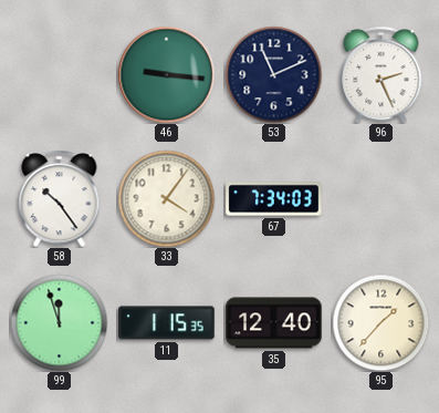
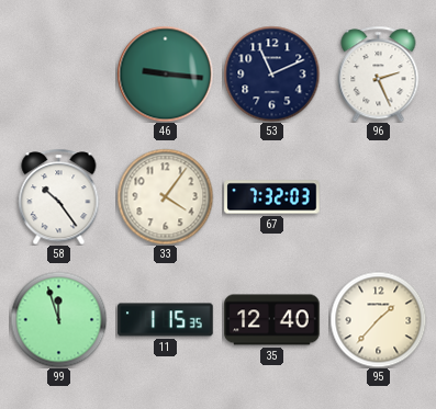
67: 7:34 -> 7:32
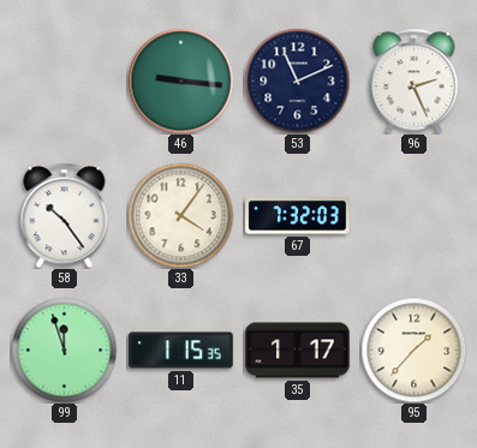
35: 12:40 -> 1:17
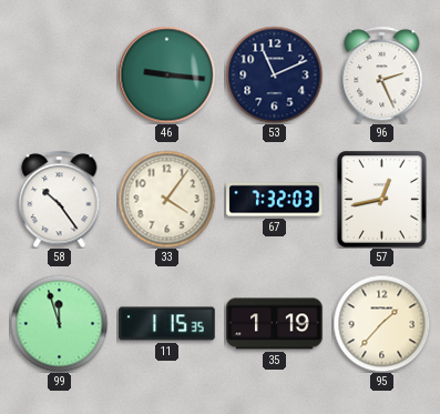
57: none -> 12:43
35: 1:17 -> 1:19
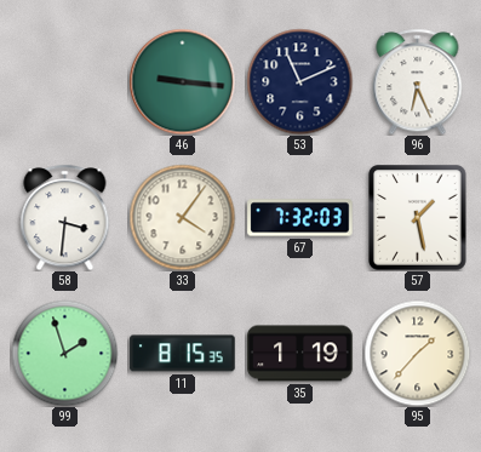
96: 2:26 -> 6:26
58: 10:24 -> 3:31
57: 12:43 -> 1:28
99: 11:57 -> 1:57
11: 1:15 -> 8:15
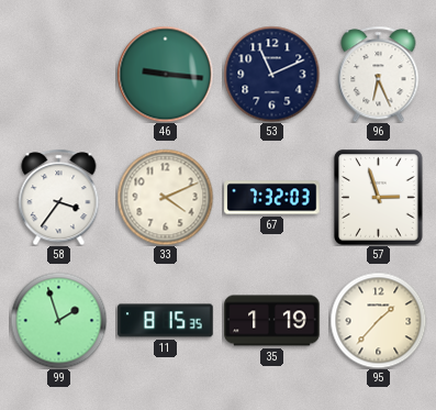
58: 3:31 -> 3:36
33: 4:06 -> 4:11
57: 1:28 -> 2:57
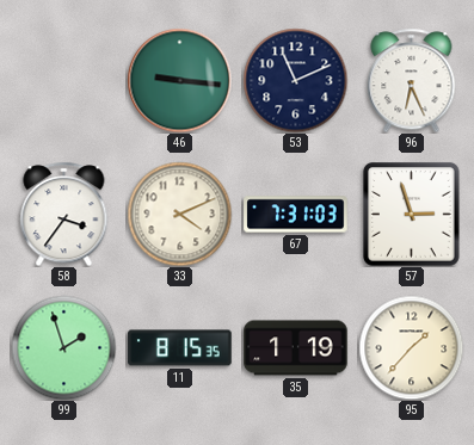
67: 7:32 -> 7:31
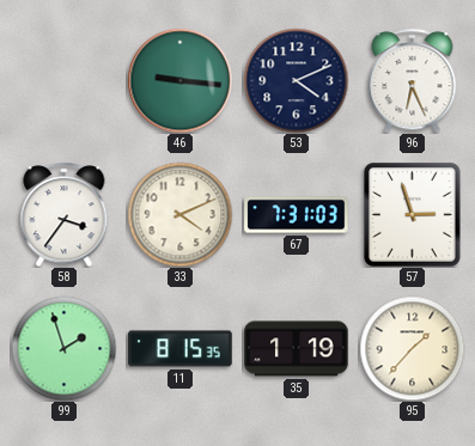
53: 11:11 -> 4:11
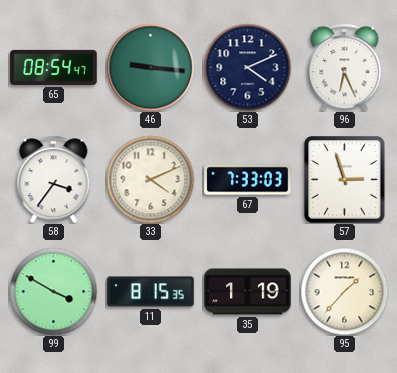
65: none -> 08:54
67: 7:31 -> 7:33
99: 1:57 -> 3:50
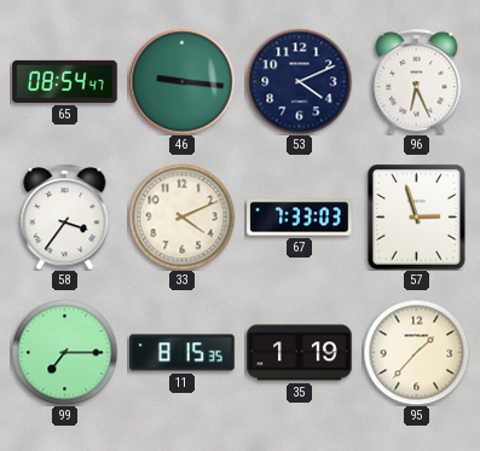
99: 3:50 -> 7:15
